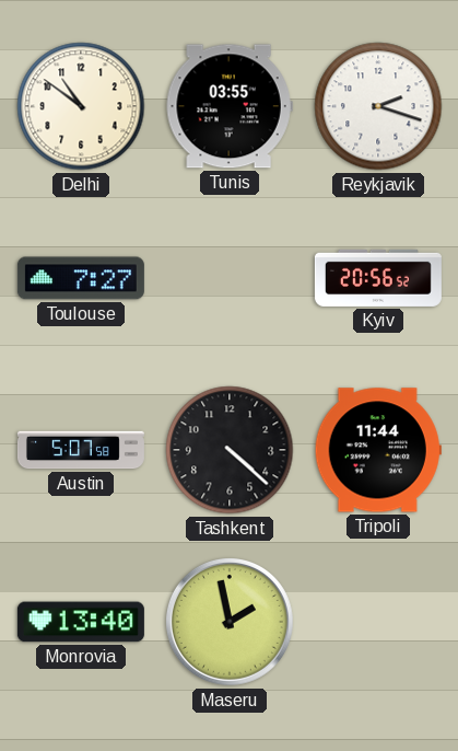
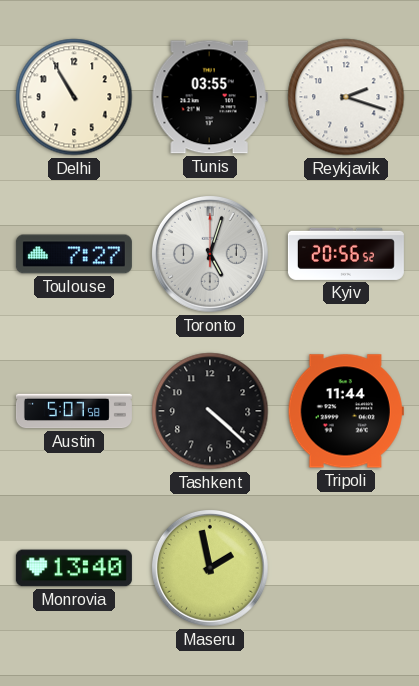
Delhi: 10:51 -> 10:55
Toronto: none -> 5:03
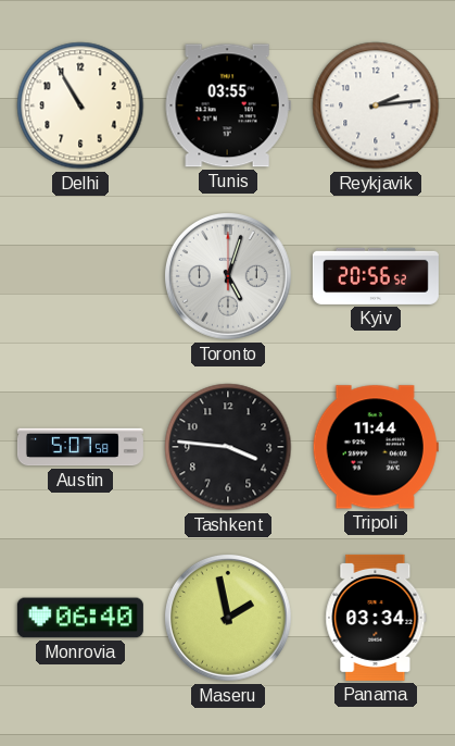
Reykjavik: 2:18 -> 2:14
Toulouse: 7:27 -> none
Tashkent: 4:22 -> 3:46
Monrovia: 13:40 -> 06:40
Panama: none -> 03:34
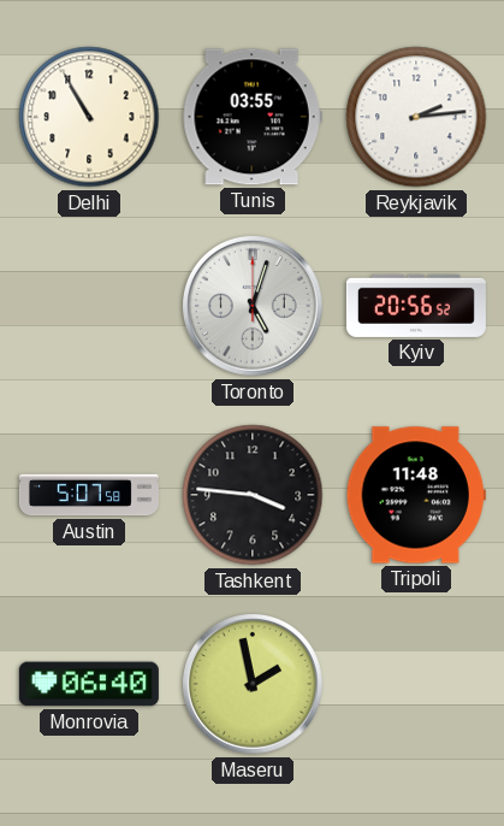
Tripoli: 11:44 -> 11:48
Panama: 03:34 -> none
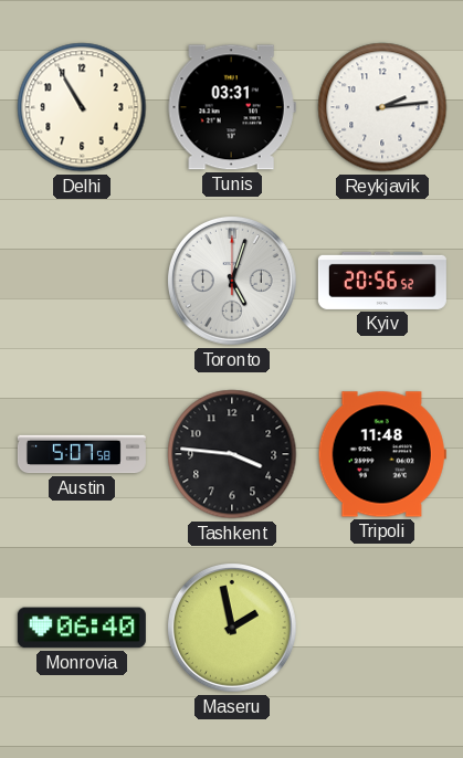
Tunis: 03:55 -> 03:31
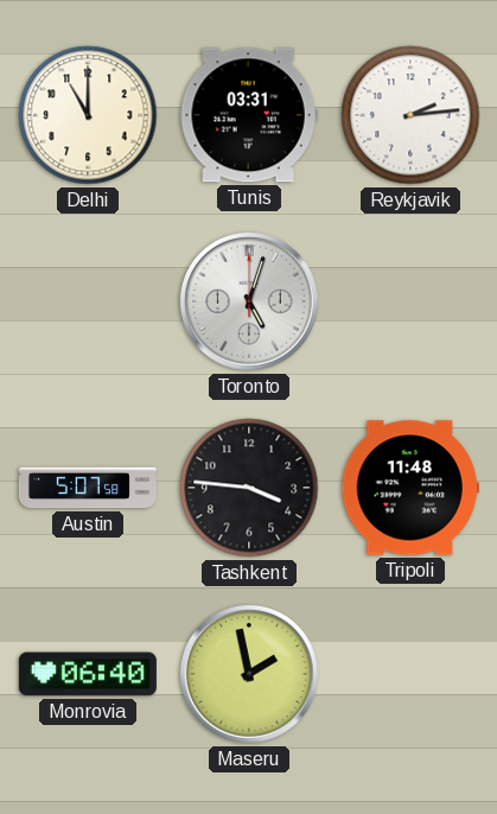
Delhi: 10:55 -> 11:00
Kyiv: 20:56 -> none
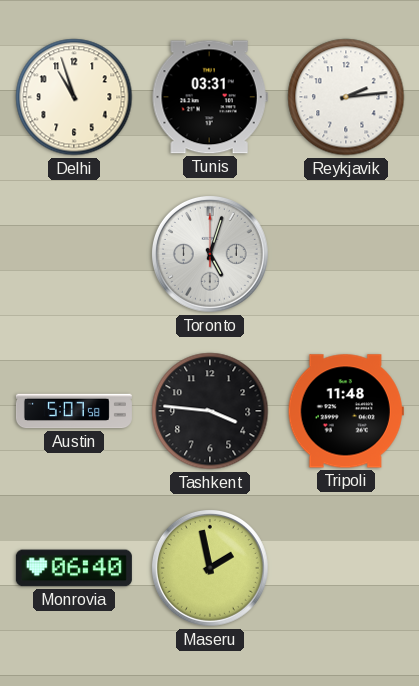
Delhi: 11:00 -> 10:57
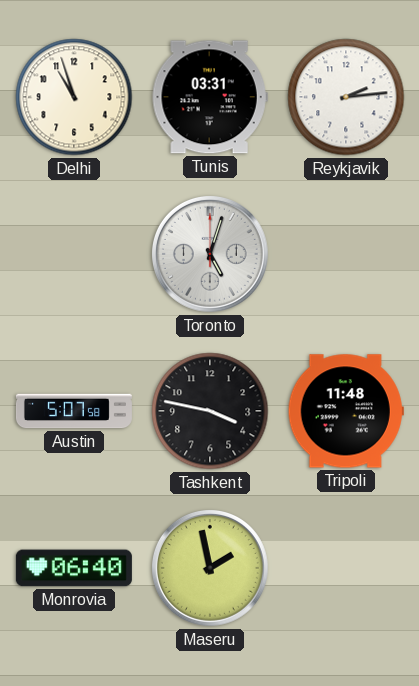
Tashkent: 3:46 -> 3:47
